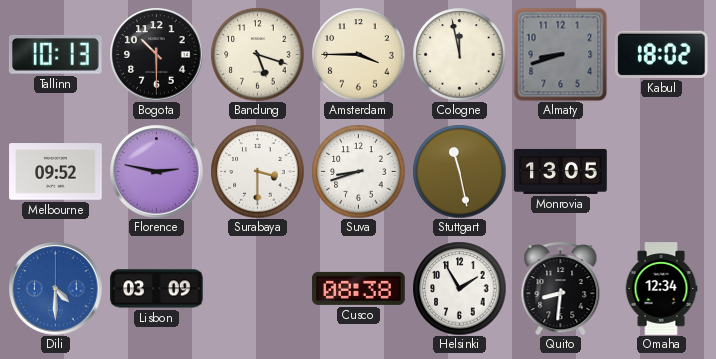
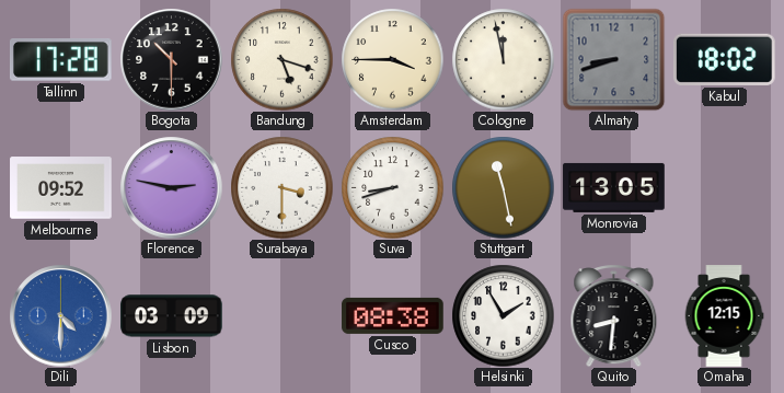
Tallinn: 10:13 -> 17:28
Omaha: 12:34 -> 12:15
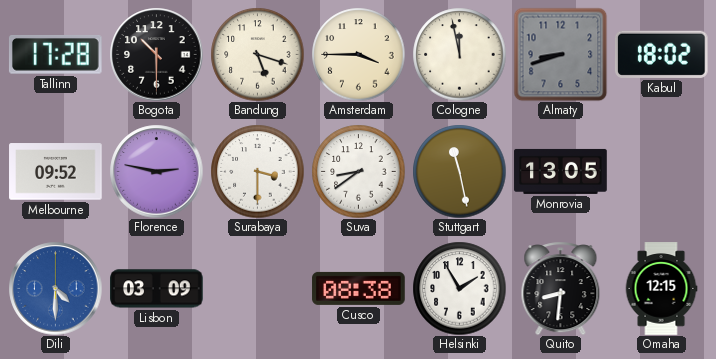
Suva: 8:42 -> 8:39
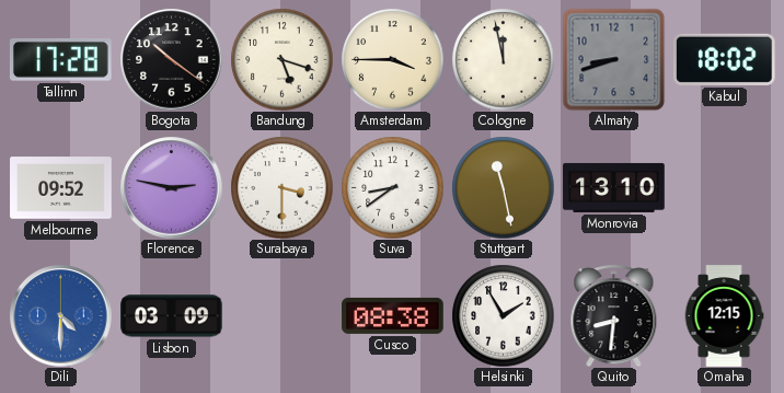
Bogota: 10:30 -> 10:21
Monrovia: 13:05 -> 13:10
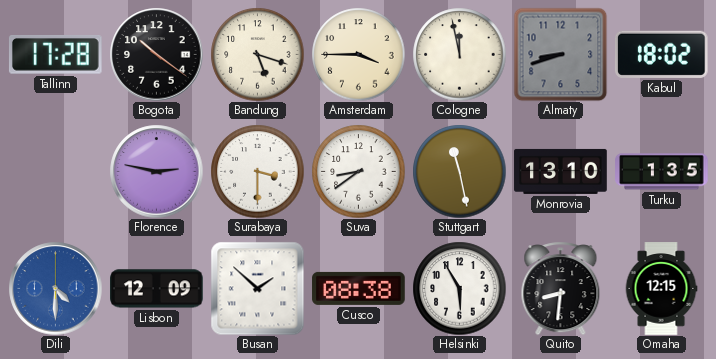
Melbourne: 09:52 -> none
Turku: none -> 1:35
Lisbon: 03:09 -> 12:09
Busan: none -> 1:52
Helsinki: 1:55 -> 5:55
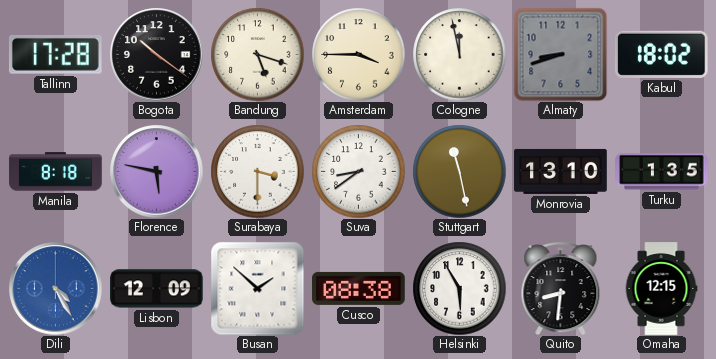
Manila: none -> 8:18
Florence: 2:47 -> 5:47
Dili: 4:30 -> 4:25
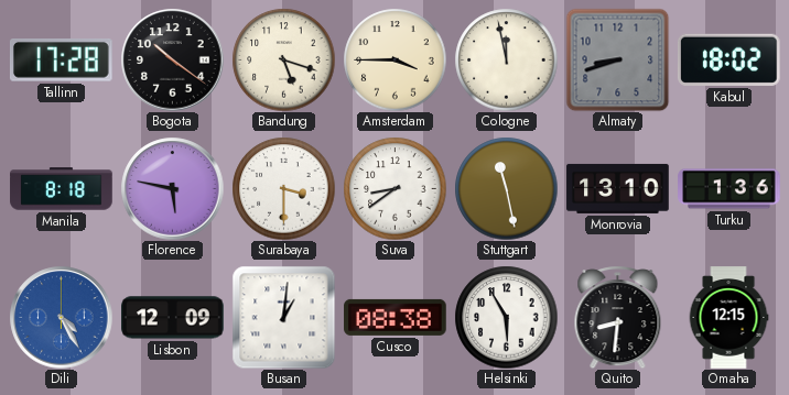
Turku: 1:35 -> 1:36
Busan: 1:52 -> 1:01
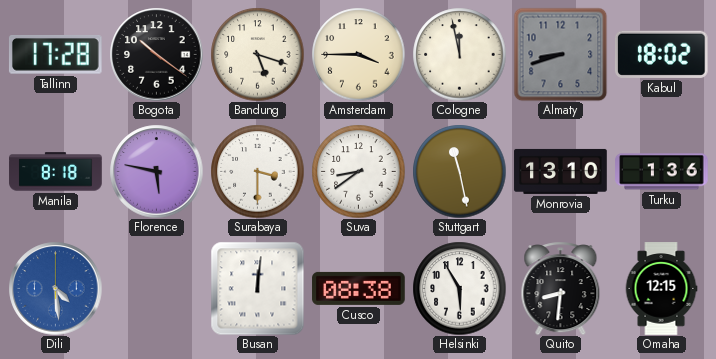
Dili: 4:25 -> 4:29
Lisbon: 12:09 -> none
Busan: 1:01 -> 12:01
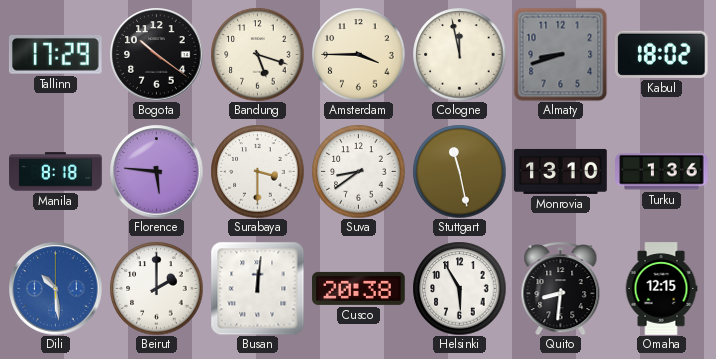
Tallinn: 17:28 -> 17:29
Florence: 5:47 -> 5:46
Dili: 4:29 -> 10:29
Beirut: none -> 2:00
Cusco: 08:38 -> 20:38
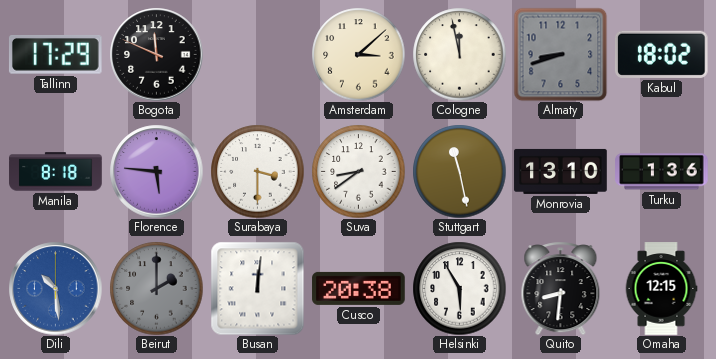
Bogota: 10:21 -> 11:49
Bandung: 5:18 -> none
Amsterdam: 3:45 -> 3:08
Beirut dial: white -> grey
